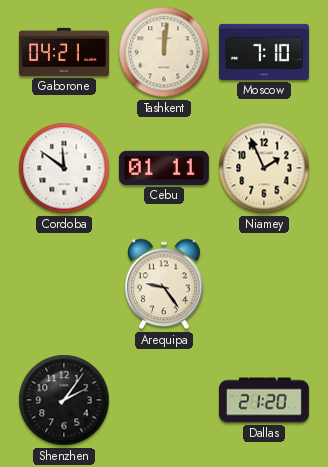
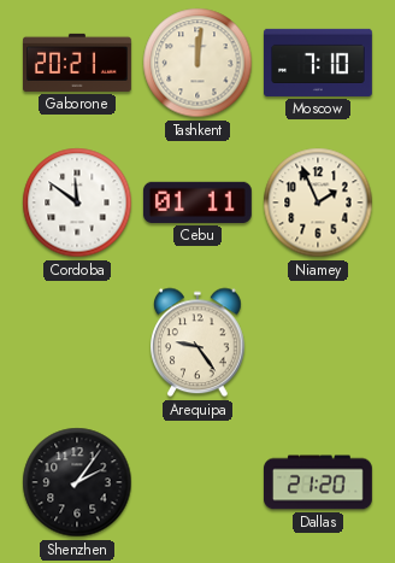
Gaborone: 04:21 -> 20:21
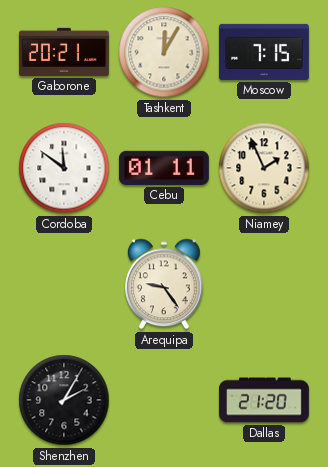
Tashkent: 12:01 -> 12:05
Moscow: 7:10 -> 7:15
Shenzhen: 2:06 -> 2:05
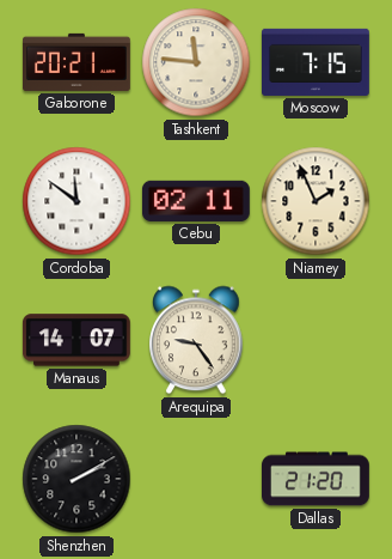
Tashkent: 12:05 -> 11:46
Cebu: 01:11 -> 02:11
Manaus: none -> 14:07
Shenzhen: 2:05 -> 2:10
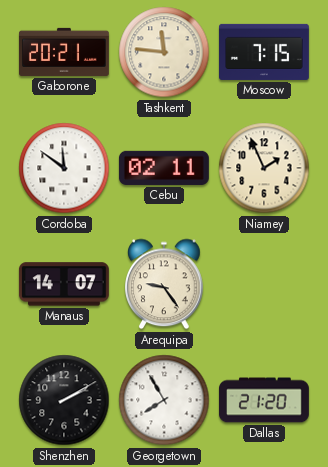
Georgetown: none -> 7:55
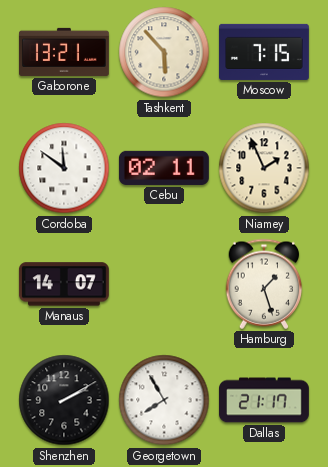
Gaborone: 20:21 -> 13:21
Tashkent: 11:46 -> 5:53
Arequipa: 9:24 -> none
Hamburg: none -> 1:27
Dallas: 21:20 -> 21:17
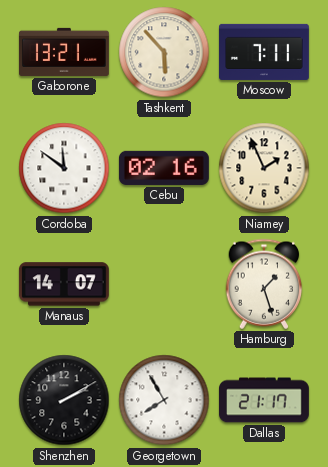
Moscow: 7:15 -> 7:11
Cebu: 02:11 -> 02:16
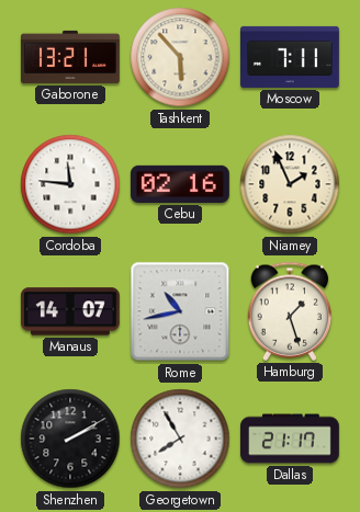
Cordoba: 11:51 -> 11:46
Rome: none -> 10:43
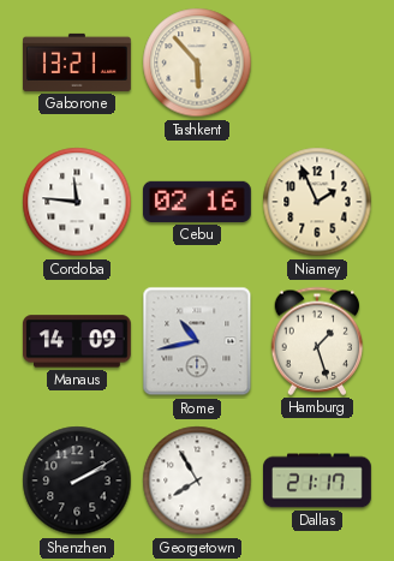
Moscow: 7:11 -> none
Manaus: 14:07 -> 14:09
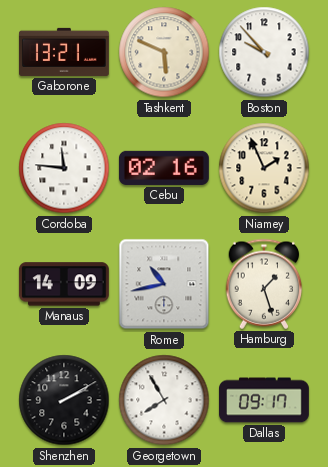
Tashkent: 5:53 -> 5:49
Boston: none -> 9:53
Dallas: 21:17 -> 09:17
